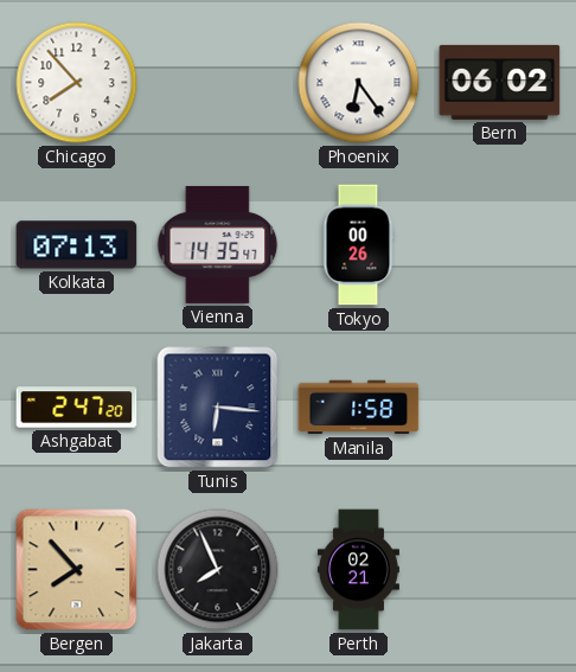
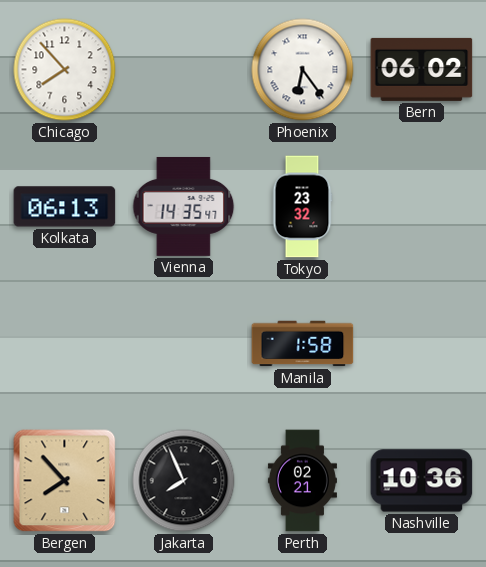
Kolkata: 07:13 -> 06:13
Tokyo: 00:26 -> 23:32
Ashgabat: 2:47 -> none
Tunis: 6:16 -> none
Nashville: none -> 10:36
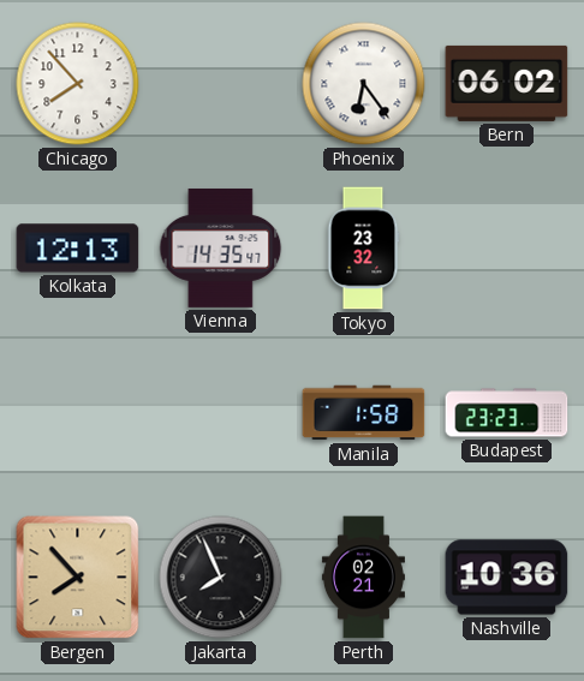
Kolkata: 06:13 -> 12:13
Budapest: none -> 23:23
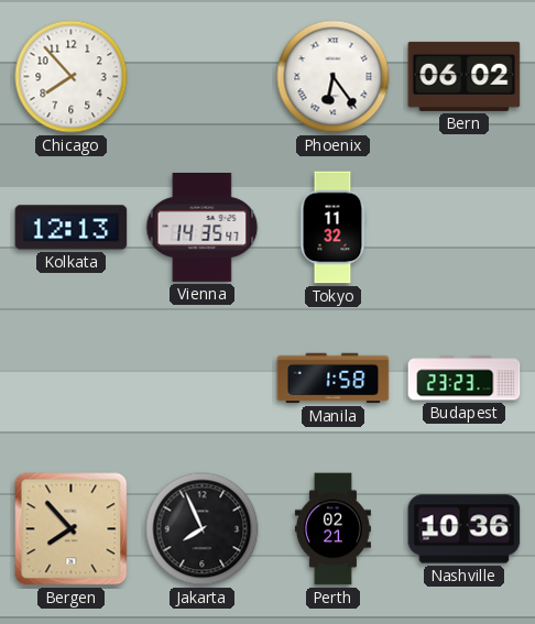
Tokyo: 23:32 -> 11:32
